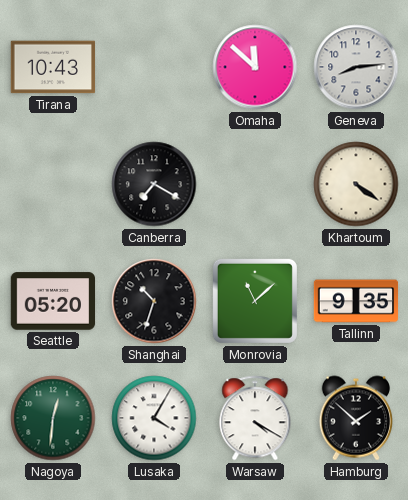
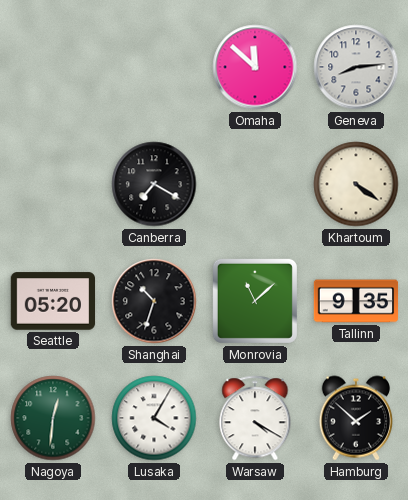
Tirana: 10:43 -> none
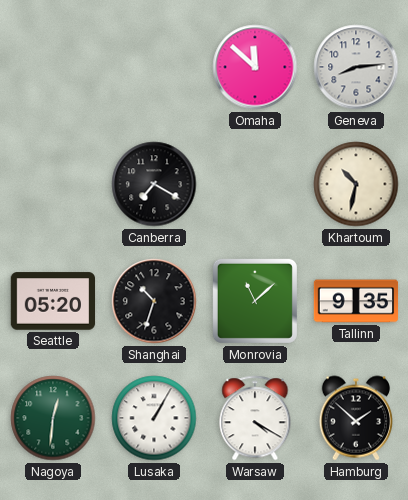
Khartoum: 4:21 -> 10:32
Lusaka: 4:05 -> 1:05
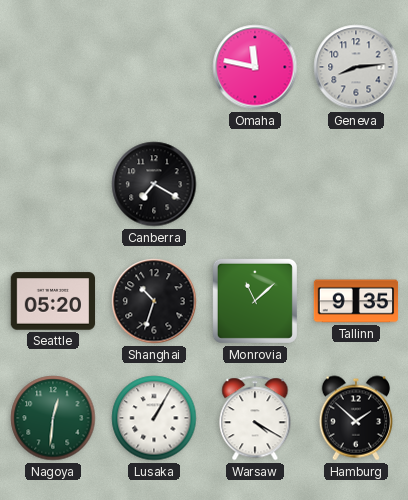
Omaha: 11:52 -> 11:47
Khartoum: 10:32 -> none
